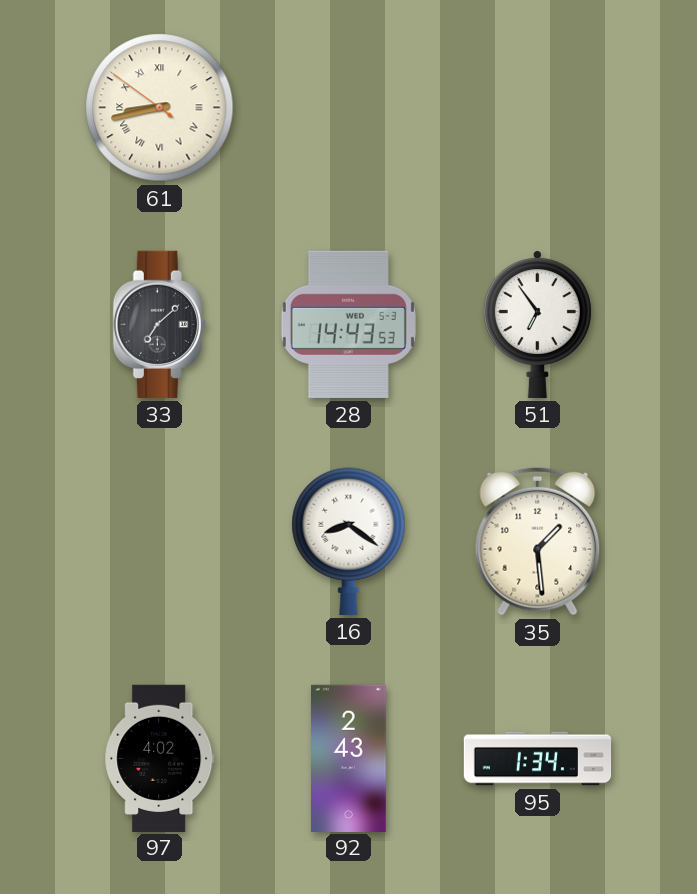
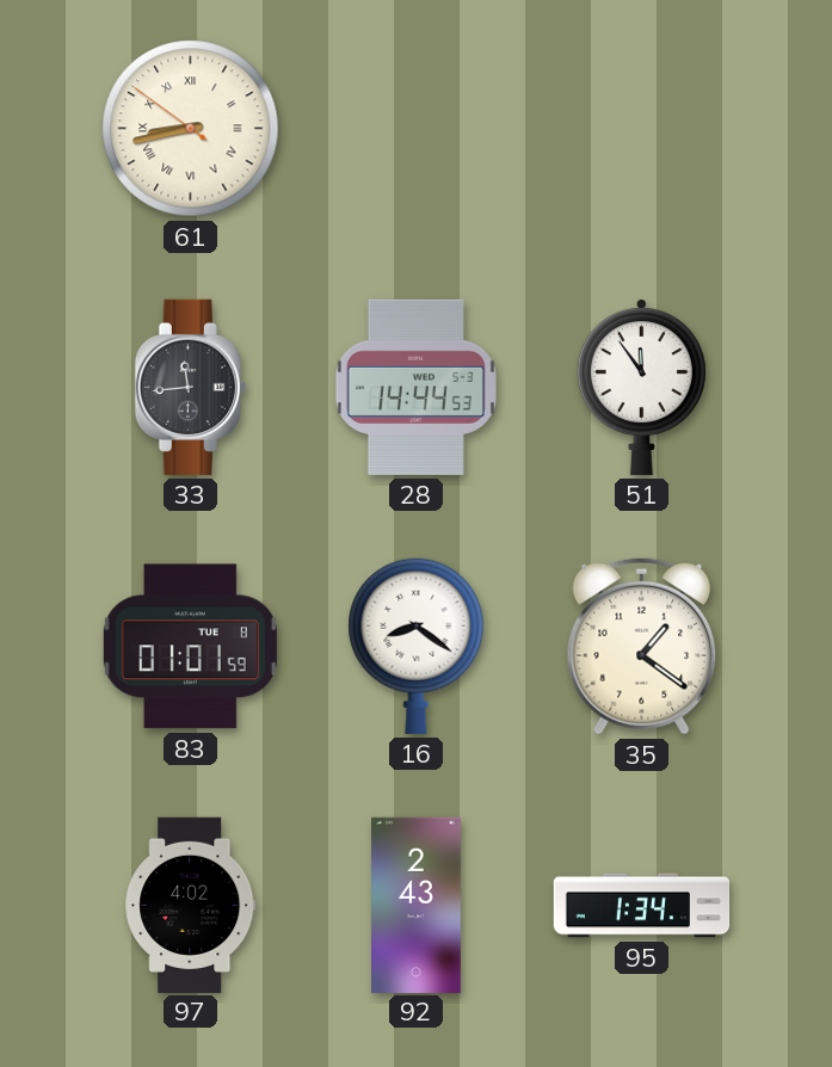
33: 7:08 -> 11:44
28: 14:43 -> 14:44
51: 6:54 -> 11:54
83: none -> 01:01
35: 1:29 -> 1:21
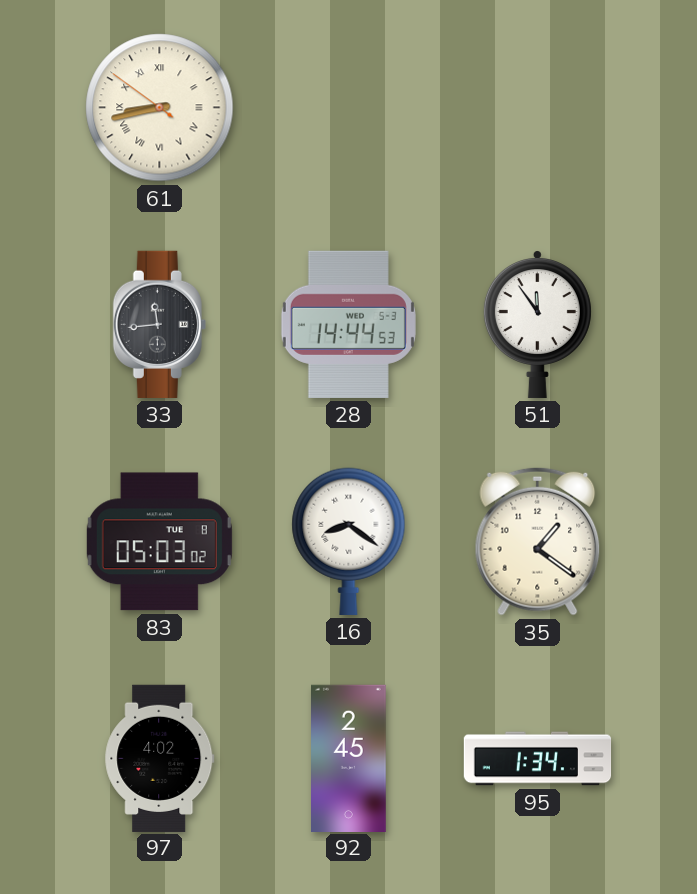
83: 01:01 -> 05:03
92: 2:43 -> 2:45
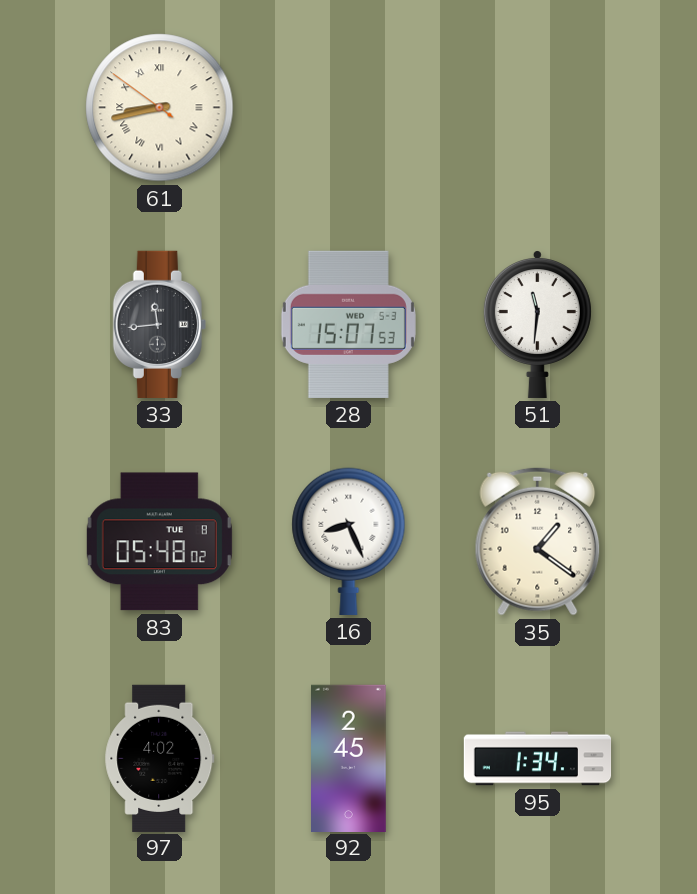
28: 14:44 -> 15:07
51: 11:54 -> 11:31
83: 05:03 -> 05:48
16: 8:21 -> 8:26
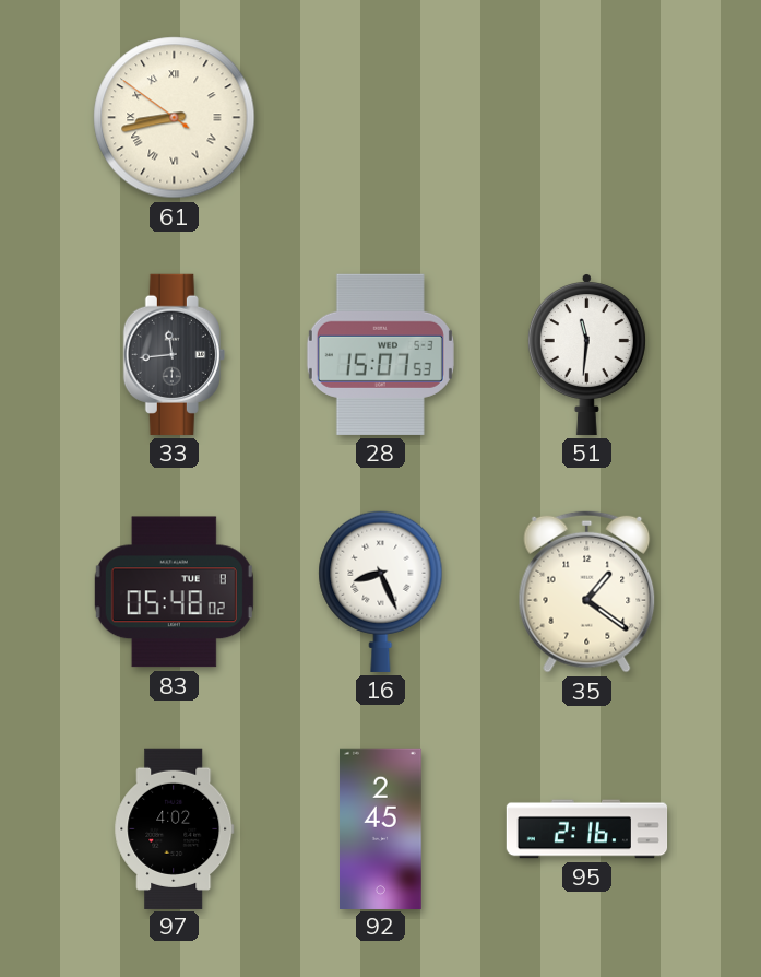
95: 1:34 -> 2:16
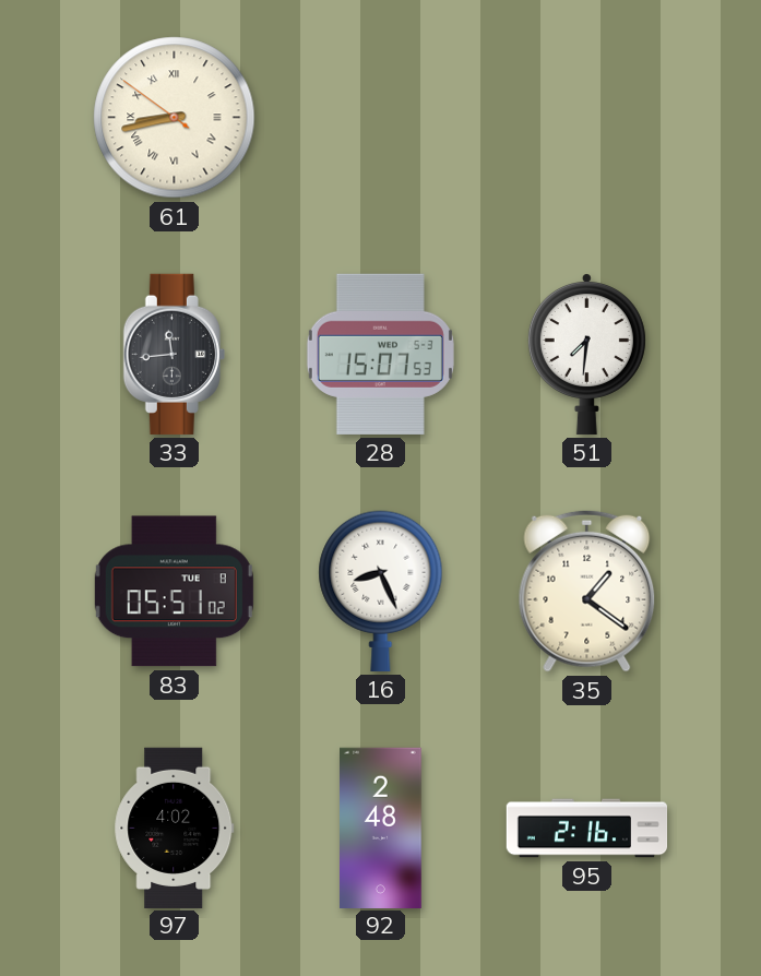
51: 11:31 -> 7:31
83: 05:48 -> 05:51
92: 2:45 -> 2:48
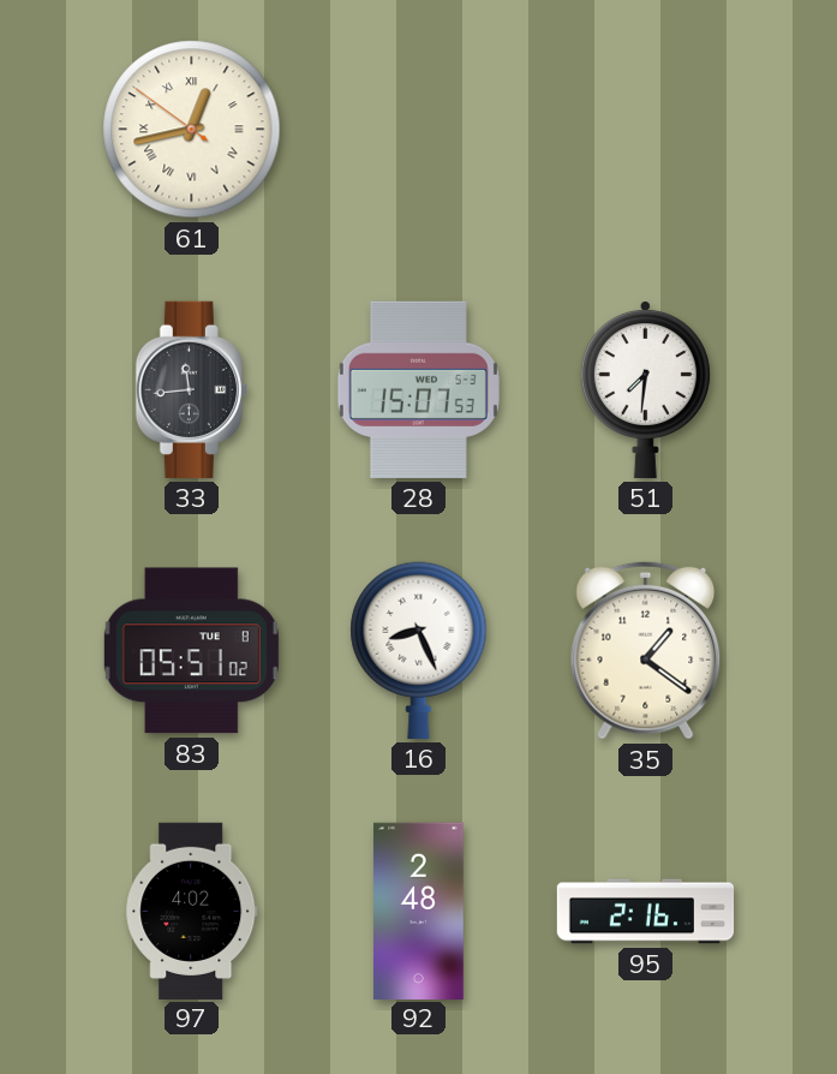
61: 8:42 -> 12:42
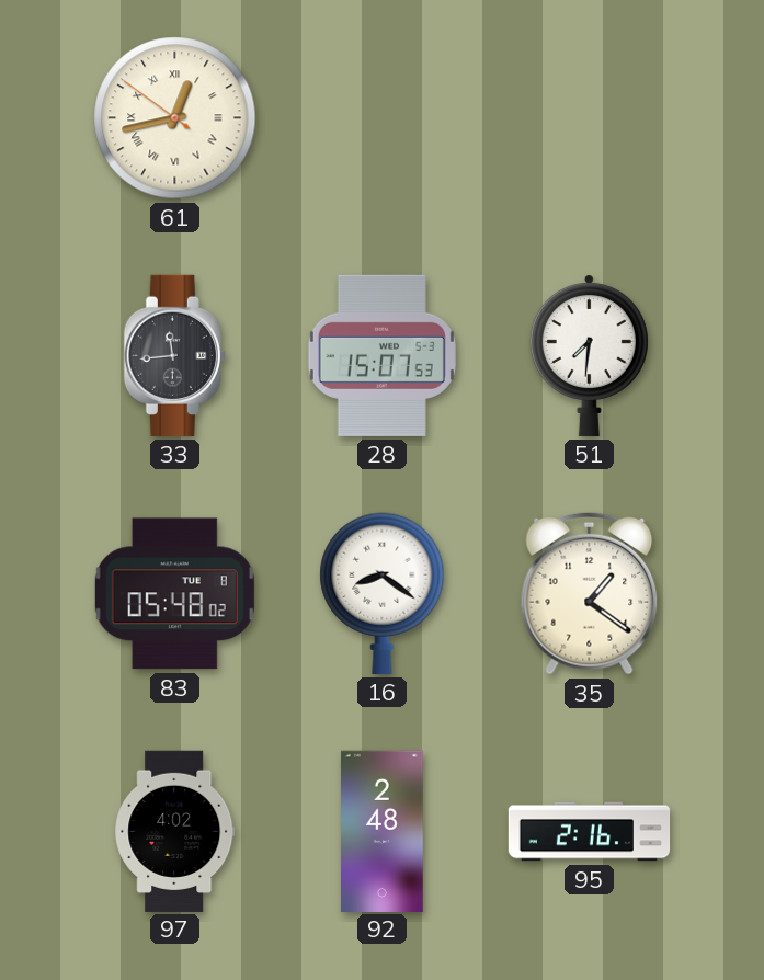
83: 05:51 -> 05:48
16: 8:26 -> 8:21
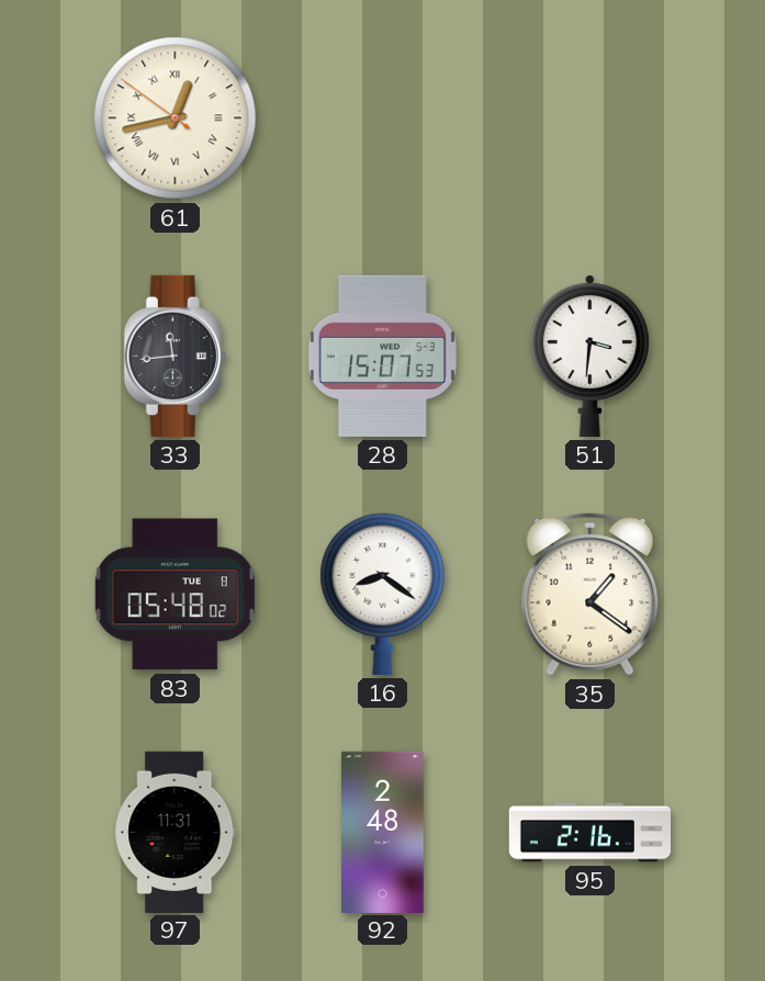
51: 7:31 -> 3:31
97: 4:02 -> 11:31
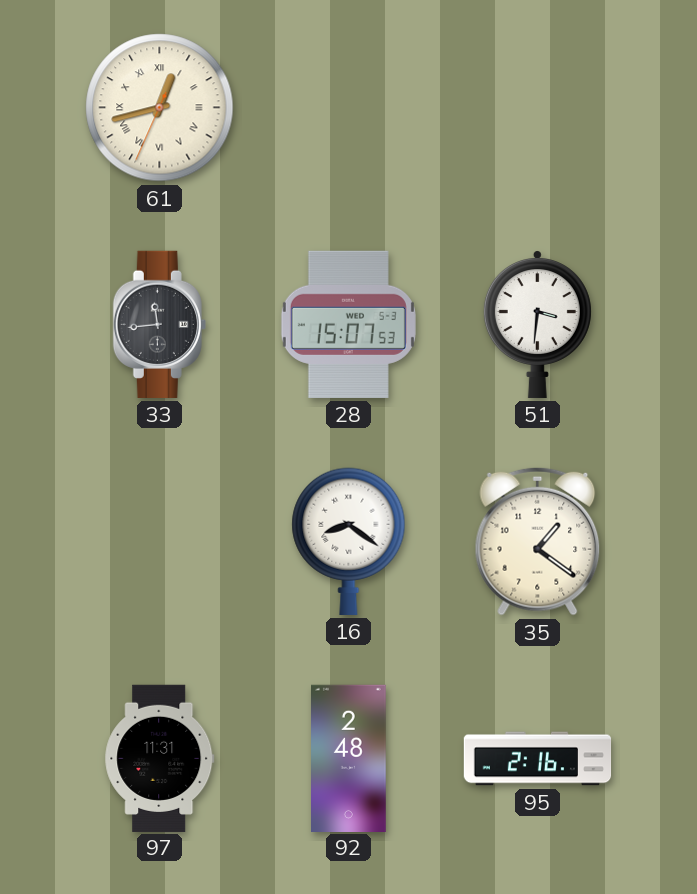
61: 12:42:51 -> 12:42:34
83: 05:48 -> none
